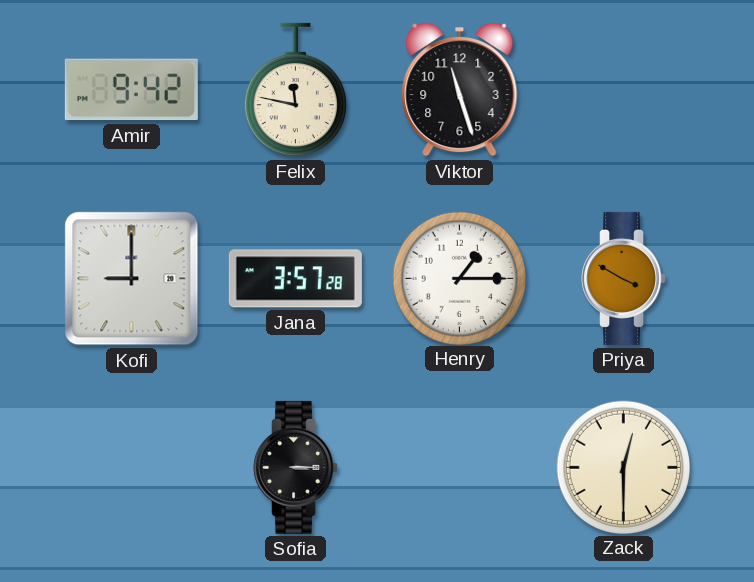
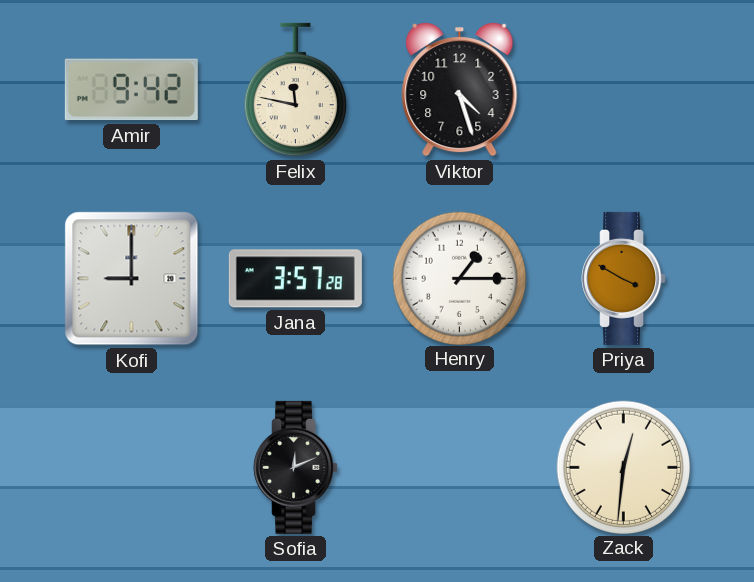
Viktor: 11:27 -> 4:27
Sofia: 3:15 -> 12:11
Zack: 12:30 -> 12:31
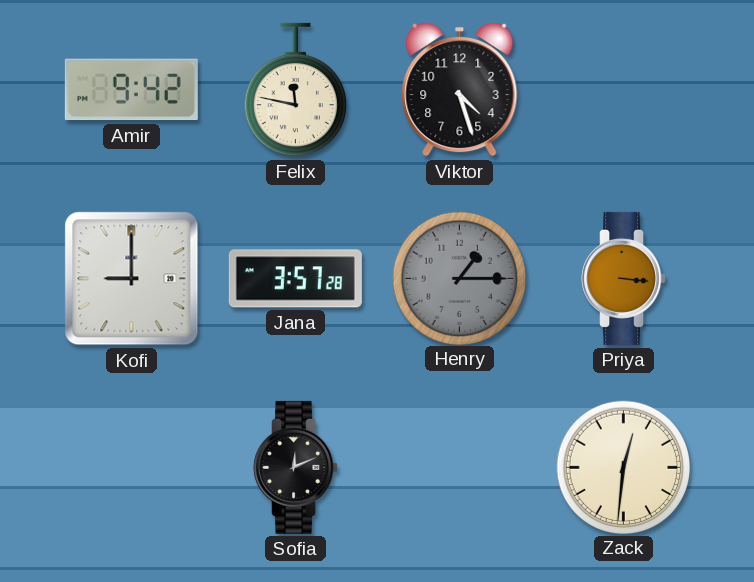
Henry dial: white -> grey
Priya: 3:50 -> 3:16
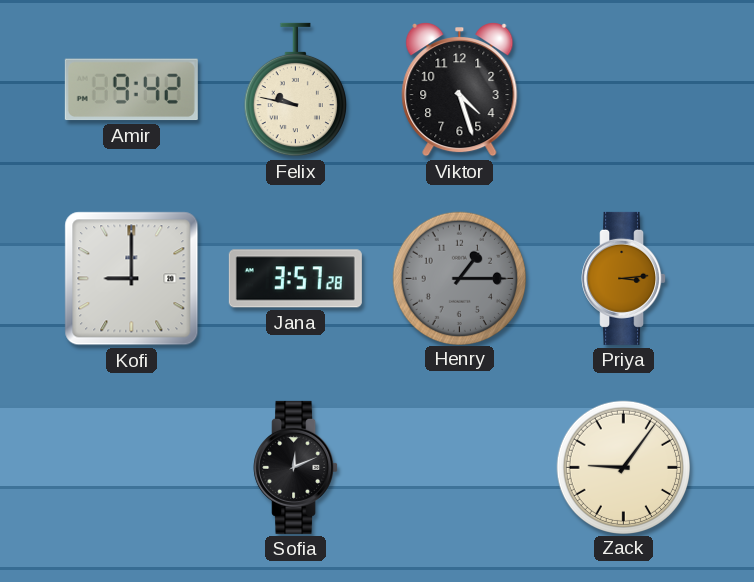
Felix: 11:47 -> 9:47
Priya: 3:16 -> 3:14
Zack: 12:31 -> 9:06
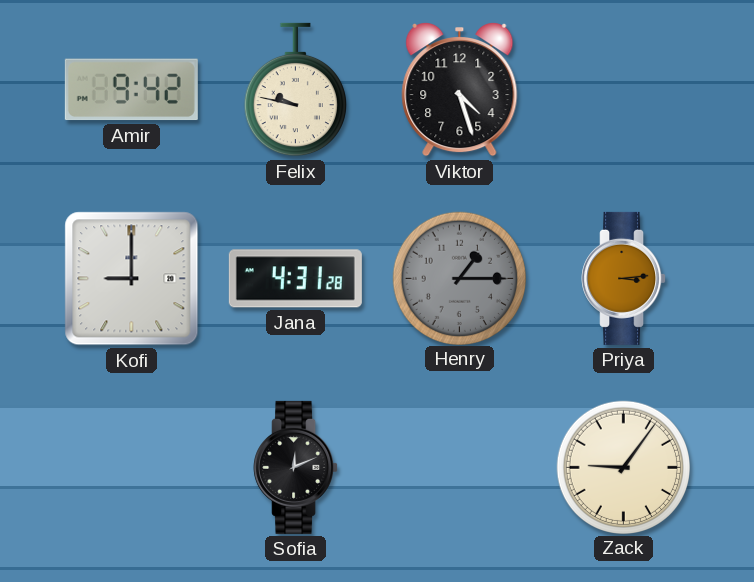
Jana: 3:57 -> 4:31
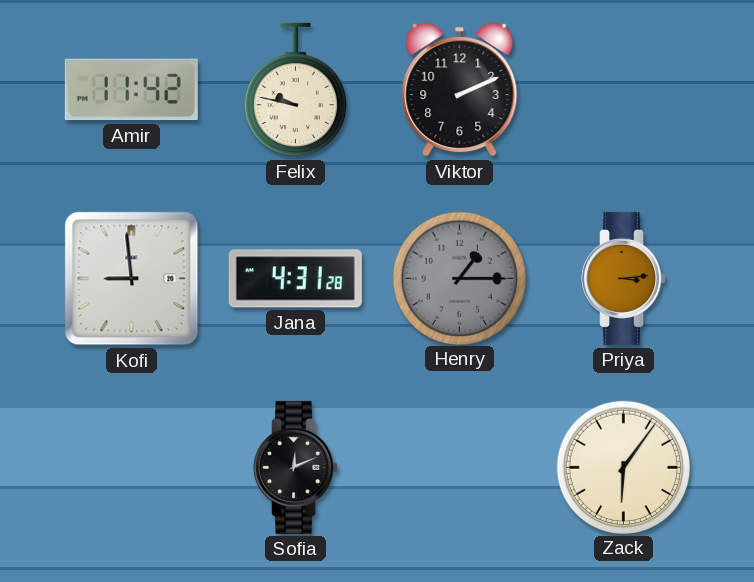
Amir: 9:42 -> 11:42
Viktor: 4:27 -> 2:11
Kofi: 9:00 -> 8:59
Zack: 9:06 -> 6:06
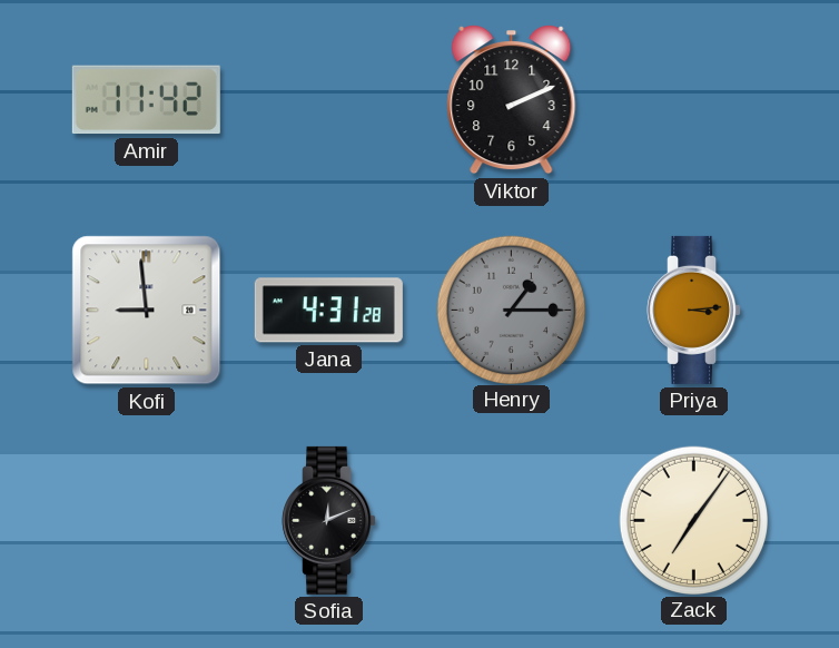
Felix: 9:47 -> none
Zack: 6:06 -> 7:06
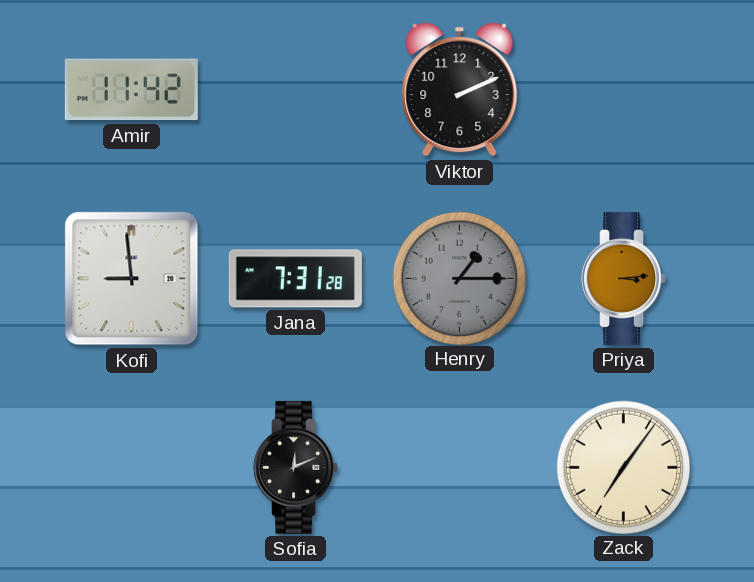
Jana: 4:31 -> 7:31
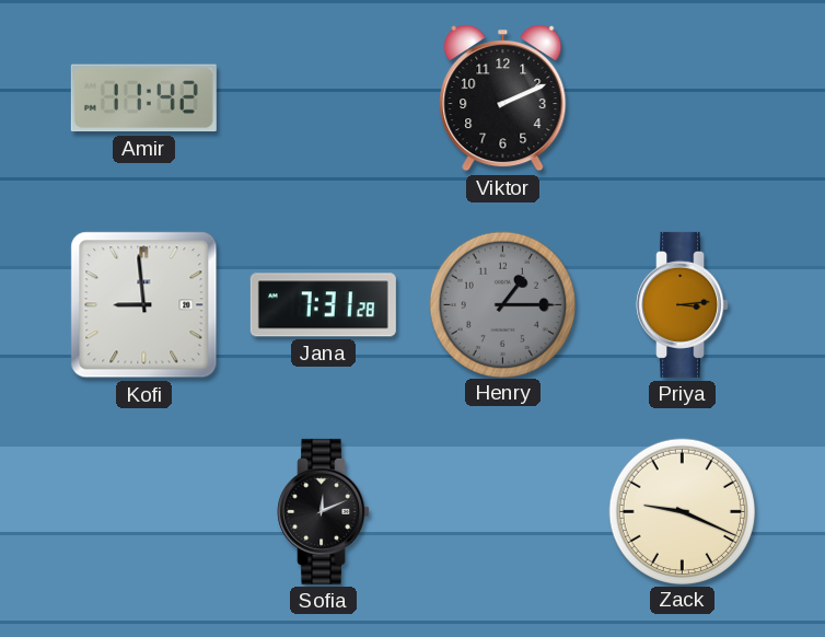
Zack: 7:06 -> 9:19
